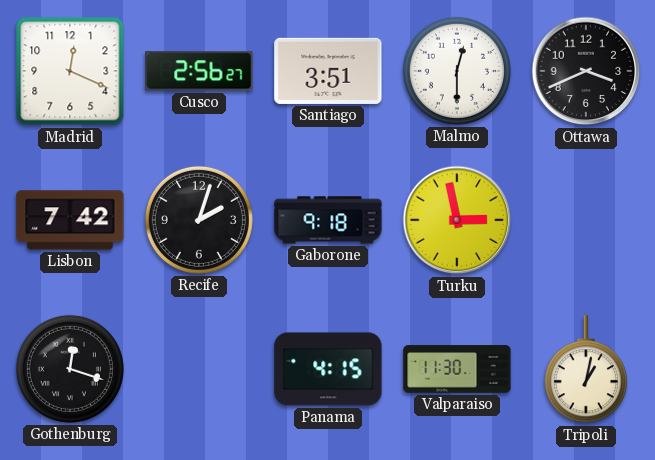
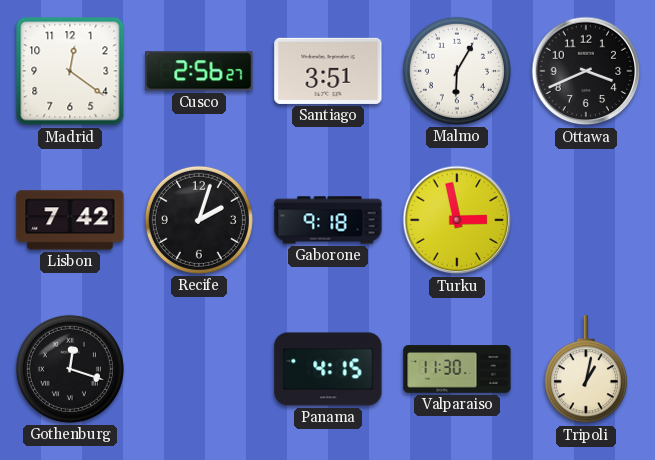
Madrid: 12:19 -> 12:21
Malmo: 12:30 -> 6:05
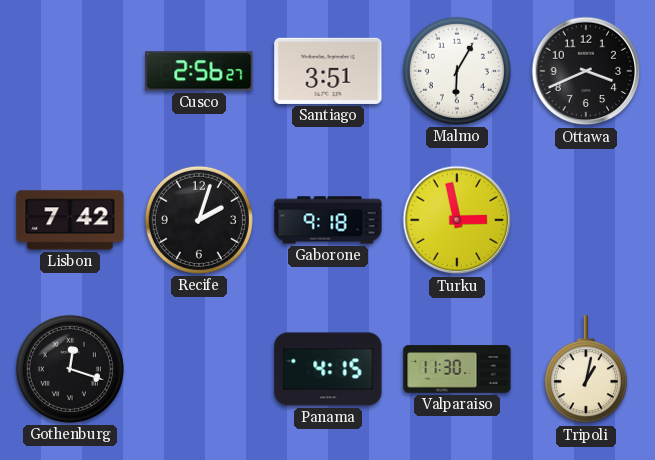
Madrid: 12:21 -> none
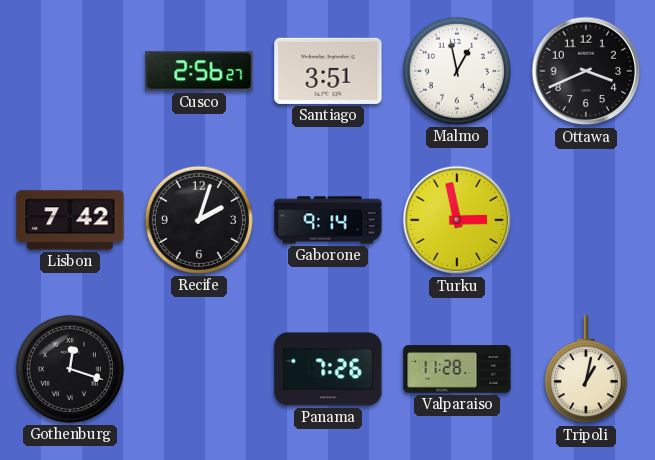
Malmo: 6:05 -> 12:58
Gaborone: 9:18 -> 9:14
Panama: 4:15 -> 7:26
Valparaiso: 11:30 -> 11:28
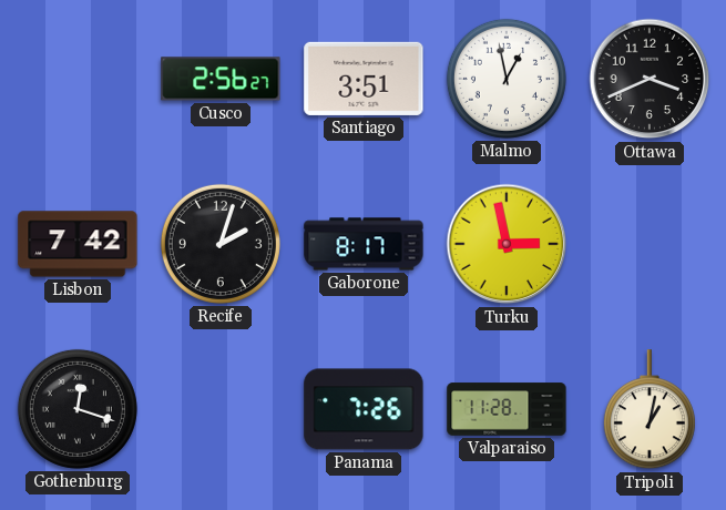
Gaborone: 9:14 -> 8:17
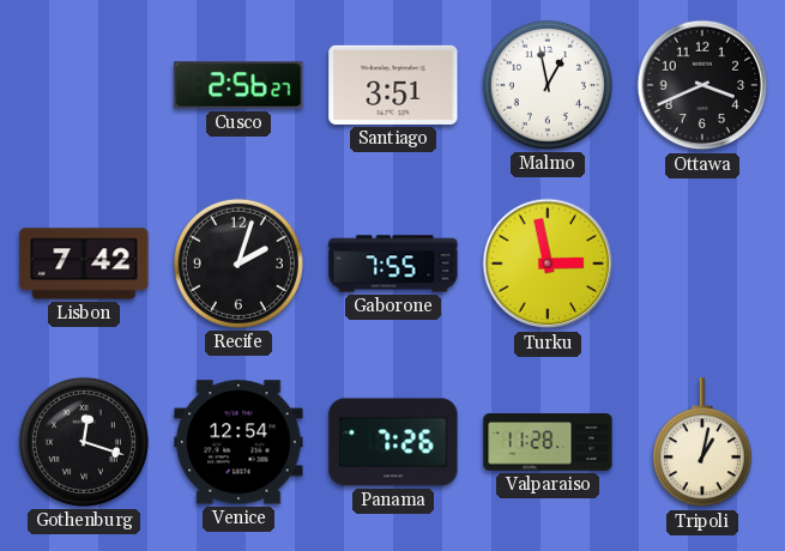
Gaborone: 8:17 -> 7:55
Venice: none -> 12:54
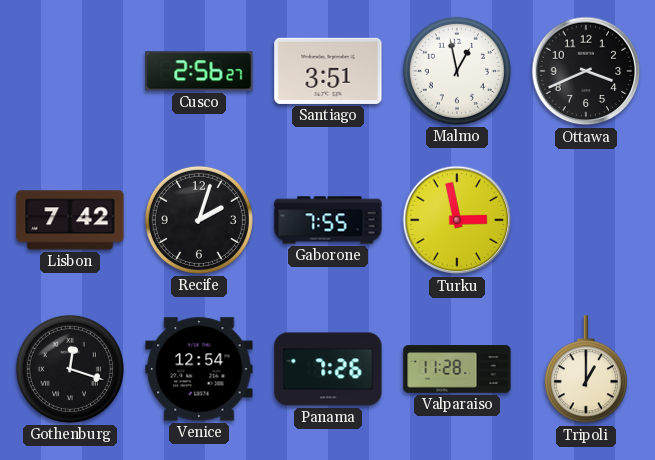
Tripoli: 1:02 -> 1:00
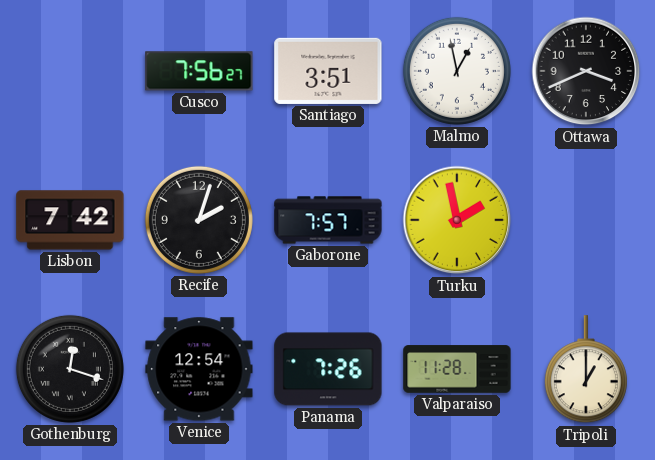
Cusco: 2:56 -> 7:56
Gaborone: 7:55 -> 7:57
Turku: 2:58 -> 1:58
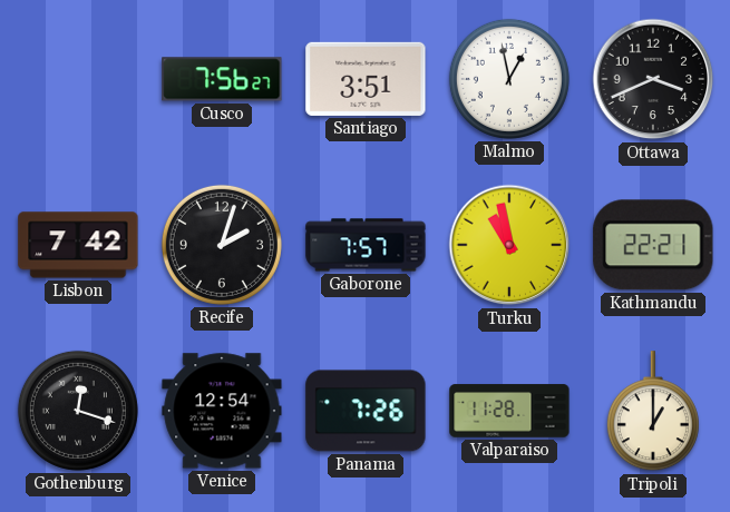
Turku: 1:58 -> 10:58
Kathmandu: none -> 22:21
